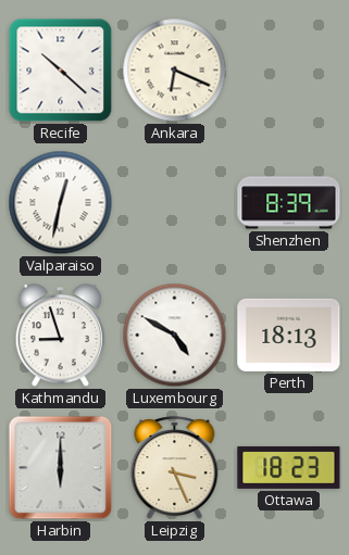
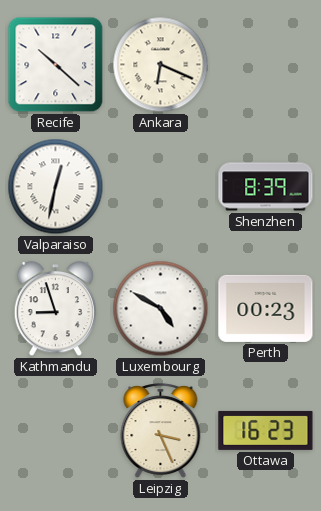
Perth: 18:13 -> 00:23
Harbin: 6:00 -> none
Ottawa: 18:23 -> 16:23
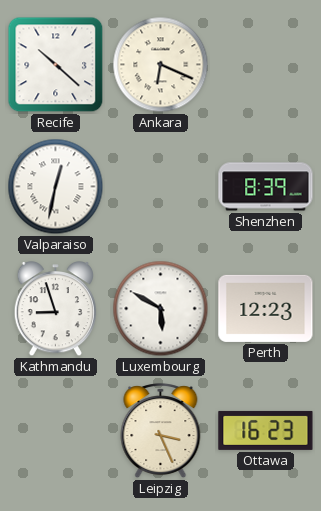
Luxembourg: 4:50 -> 5:50
Perth: 00:23 -> 12:23
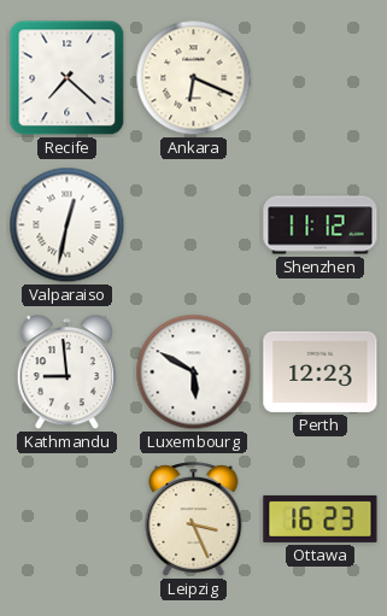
Recife: 10:22 -> 7:22
Shenzhen: 8:39 -> 11:12
Kathmandu: 8:57 -> 8:59
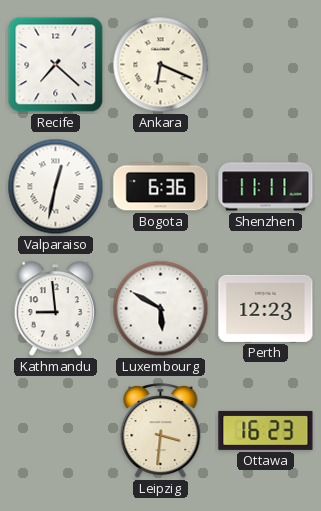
Bogota: none -> 6:36
Shenzhen: 11:12 -> 11:11
Leipzig: 3:26 -> 3:31
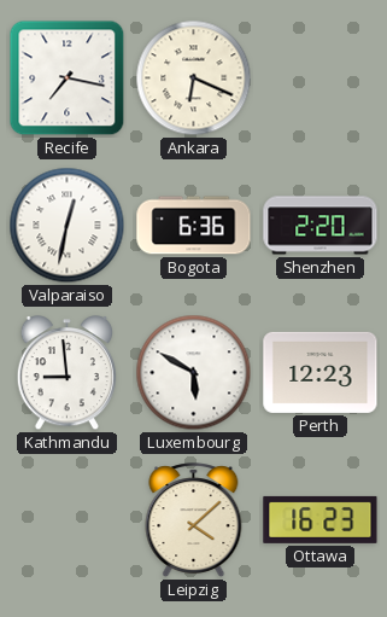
Recife: 7:22 -> 7:17
Shenzhen: 11:11 -> 2:20
Leipzig: 3:31 -> 4:08
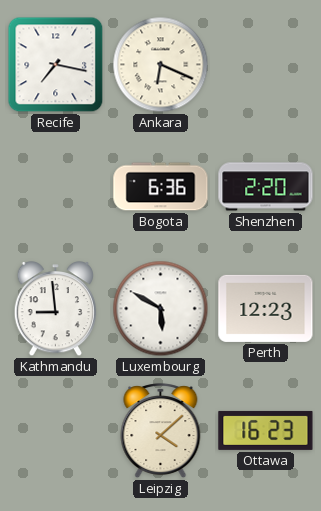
Valparaiso: 12:32 -> none
